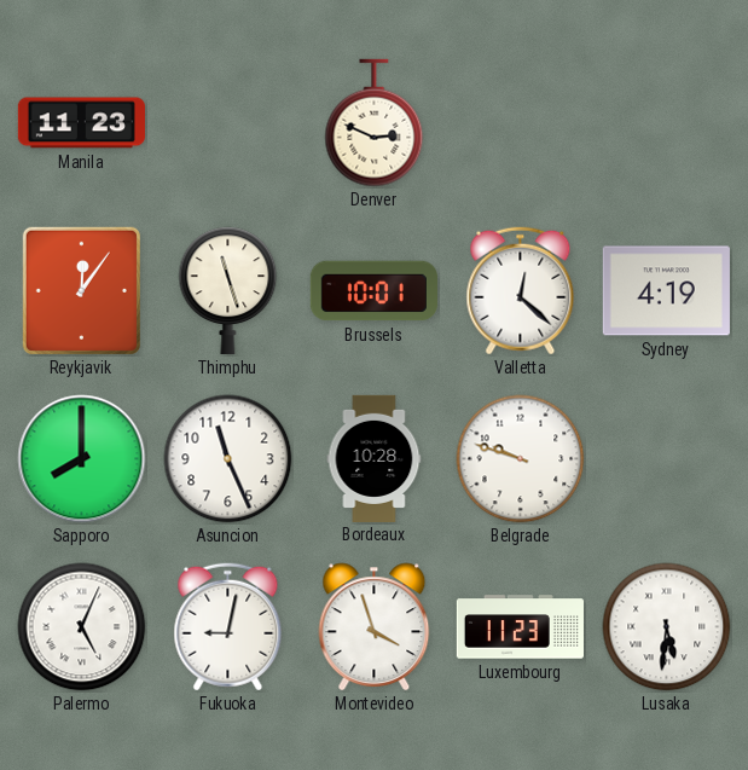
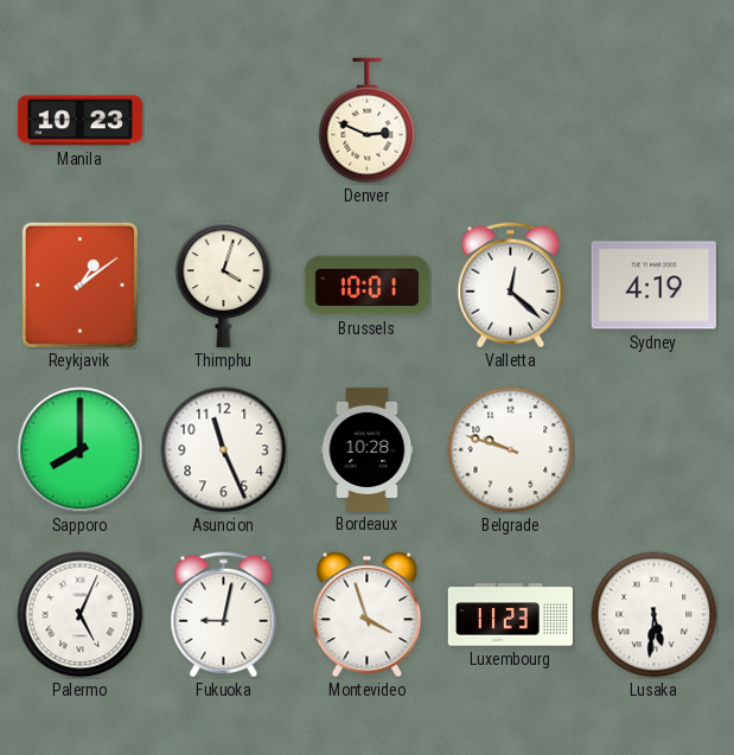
Manila: 11:23 -> 10:23
Reykjavik: 12:06 -> 1:09
Thimphu: 11:27 -> 4:03
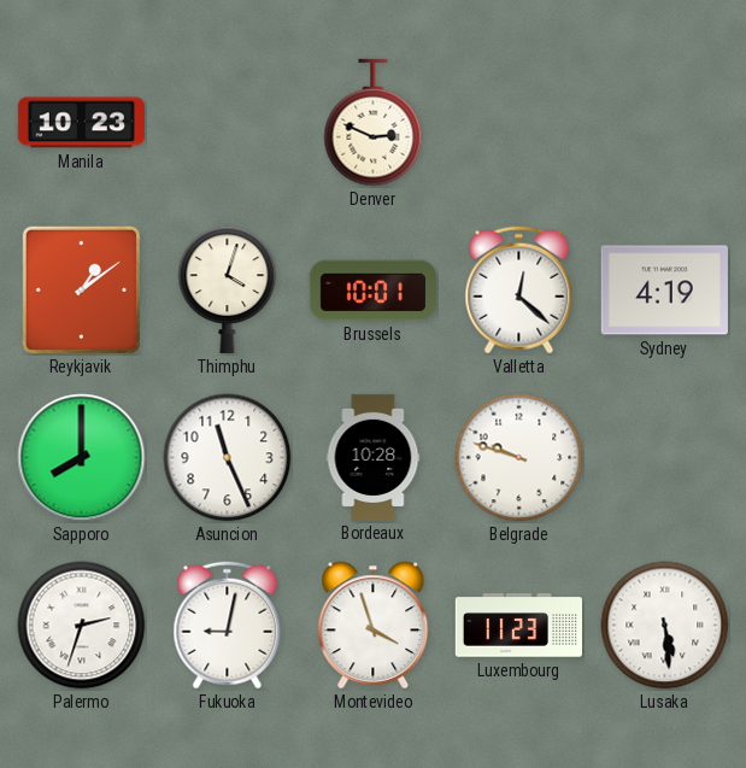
Palermo: 5:04 -> 2:33
Lusaka: 5:31 -> 5:29
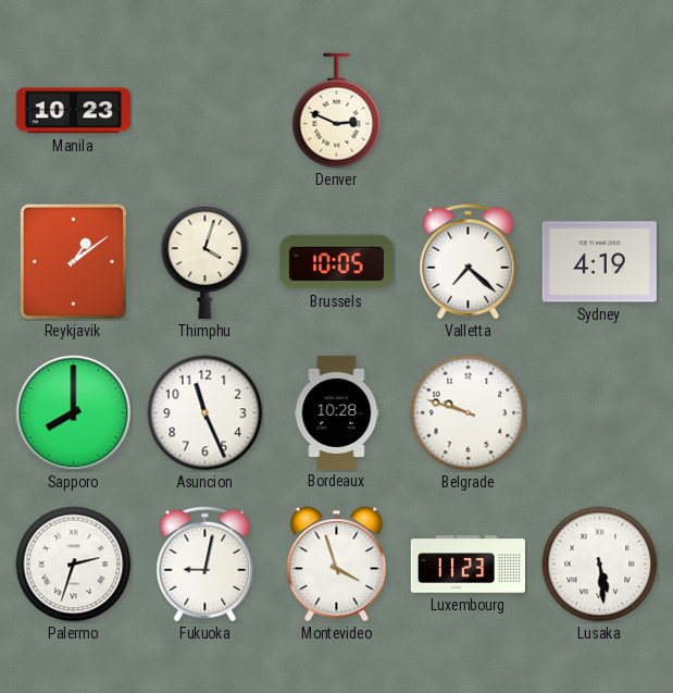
Brussels: 10:01 -> 10:05
Valletta: 12:22 -> 7:22
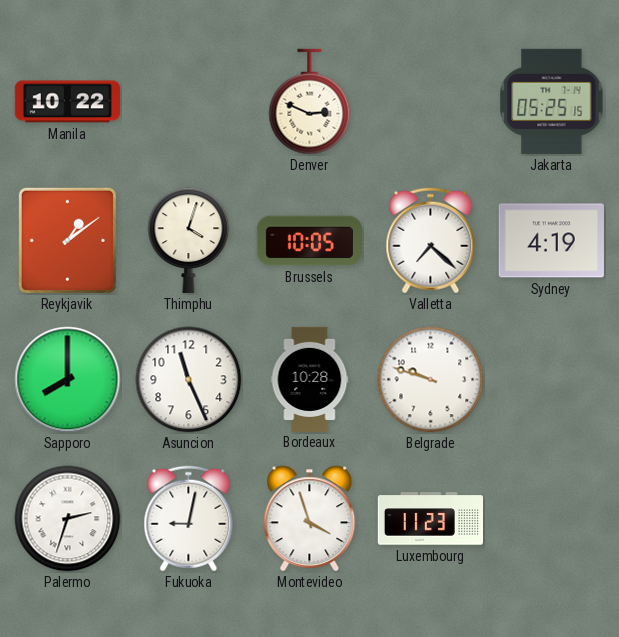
Manila: 10:23 -> 10:22
Jakarta: none -> 05:25
Lusaka: 5:29 -> none
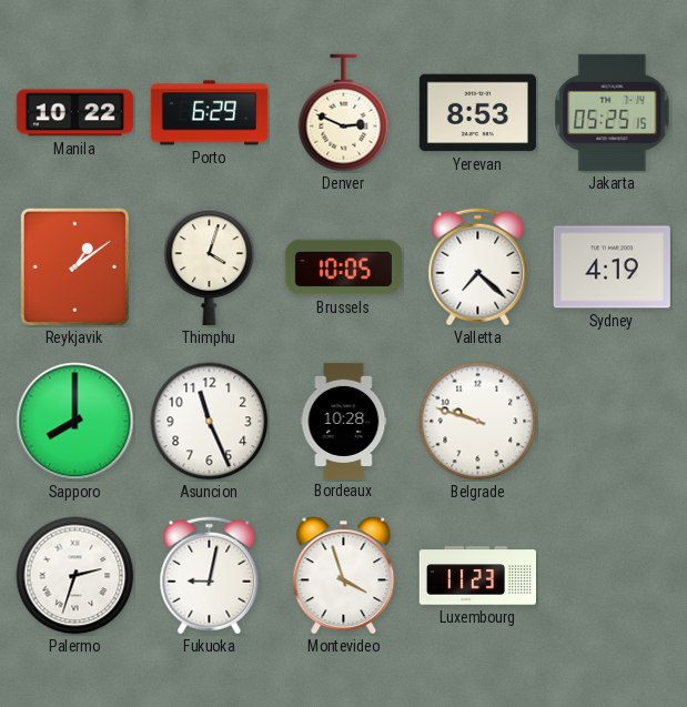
Porto: none -> 6:29
Yerevan: none -> 8:53
